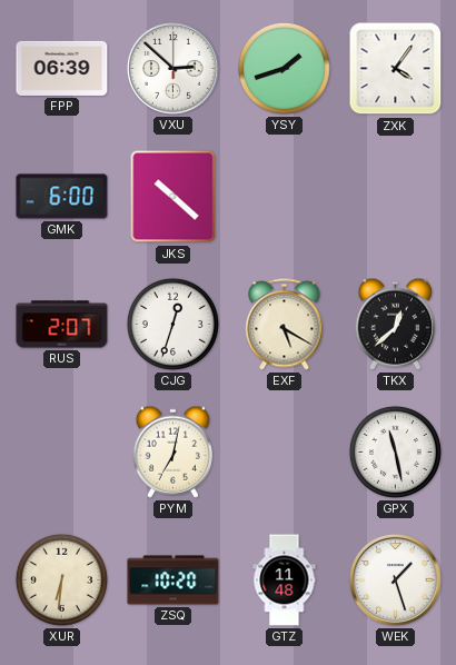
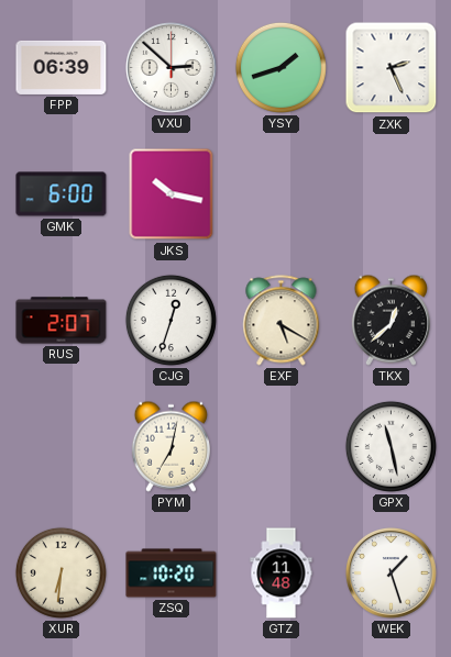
ZXK: 4:06 -> 2:26
JKS: 10:22 -> 10:17
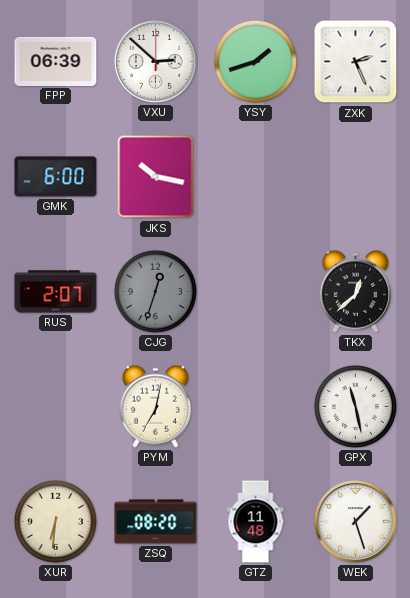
CJG dial: white -> grey
EXF: 5:20 -> none
ZSQ: 10:20 -> 08:20
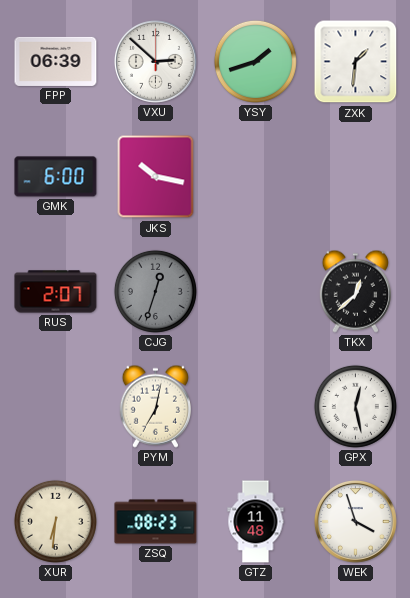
ZXK: 2:26 -> 1:31
GPX: 11:28 -> 12:28
ZSQ: 08:20 -> 08:23
WEK: 1:27 -> 3:57
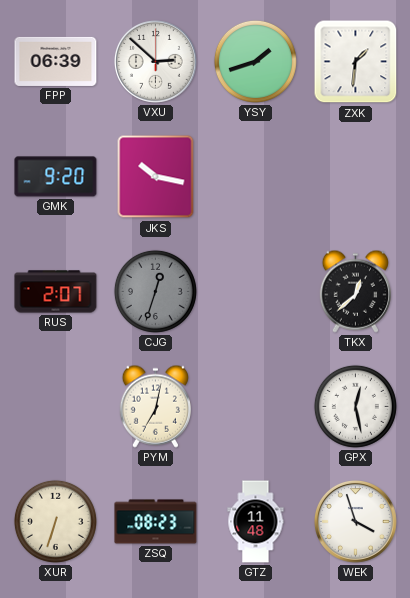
GMK: 6:00 -> 9:20
XUR: 6:31 -> 6:33
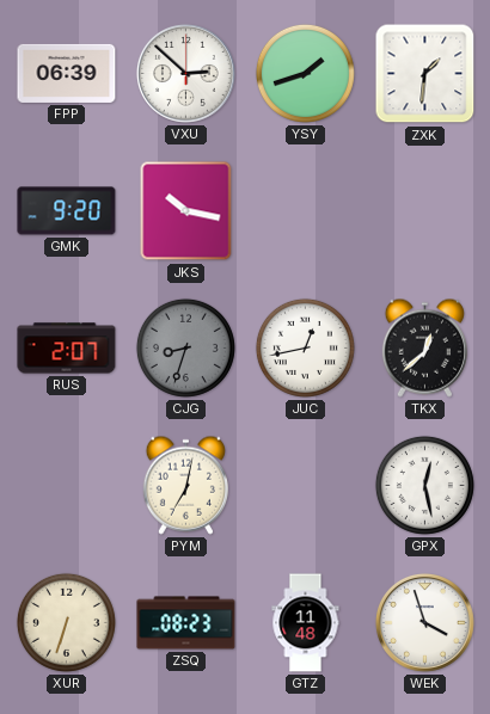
CJG: 12:33 -> 8:33
JUC: none -> 12:43
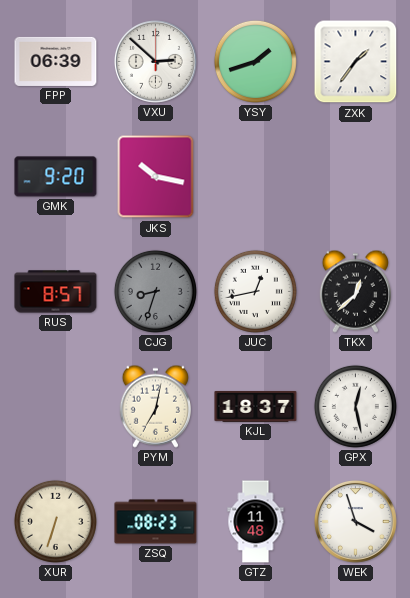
ZXK: 1:31 -> 1:36
RUS: 2:07 -> 8:57
KJL: none -> 18:37
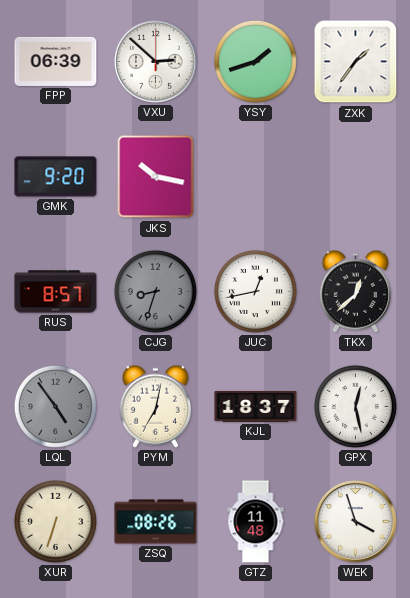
LQL: none -> 4:54
ZSQ: 08:23 -> 08:26
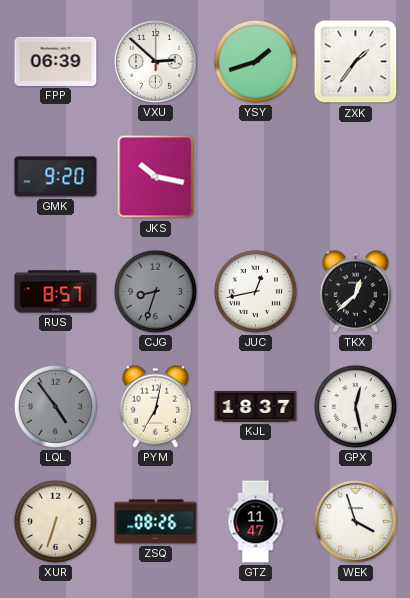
GTZ: 11:48 -> 11:47
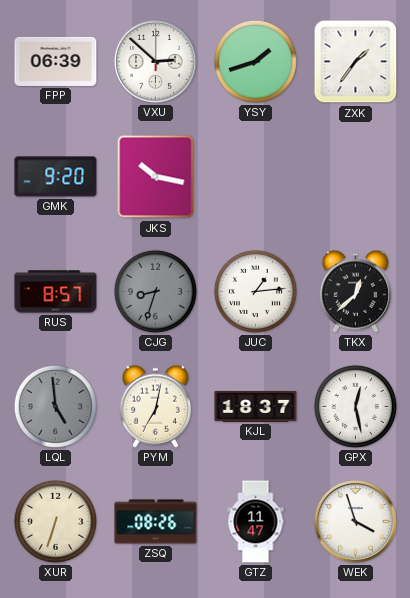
JUC: 12:43 -> 1:14
LQL: 4:54 -> 4:59
